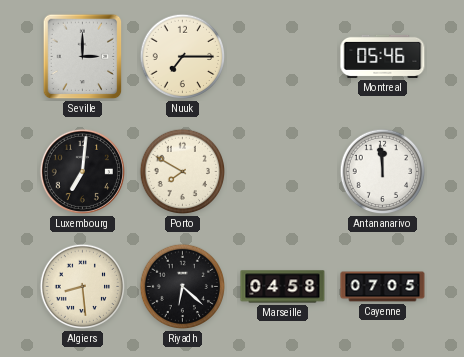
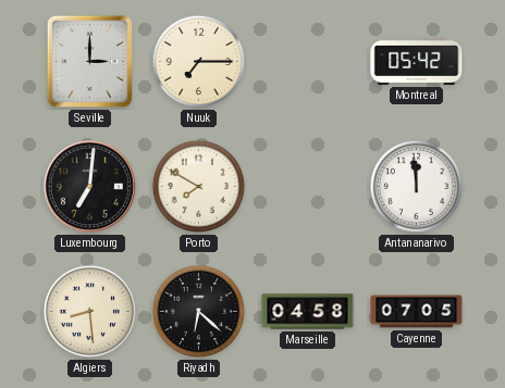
Montreal: 05:46 -> 05:42
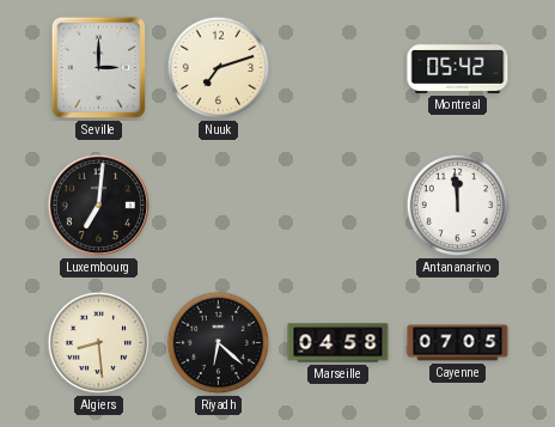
Nuuk: 7:15 -> 7:12
Porto: 7:50 -> none
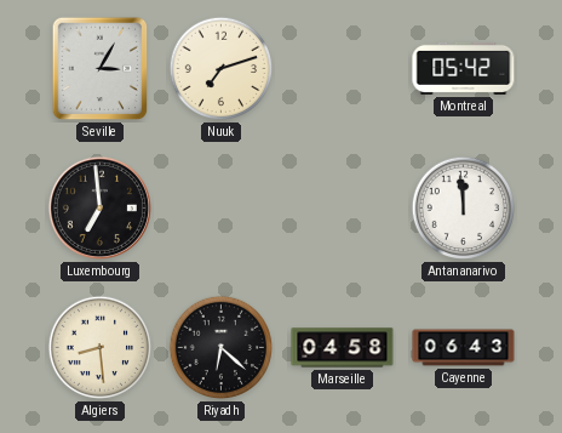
Seville: 3:00 -> 3:05
Luxembourg: 7:01 -> 6:59
Cayenne: 07:05 -> 06:43
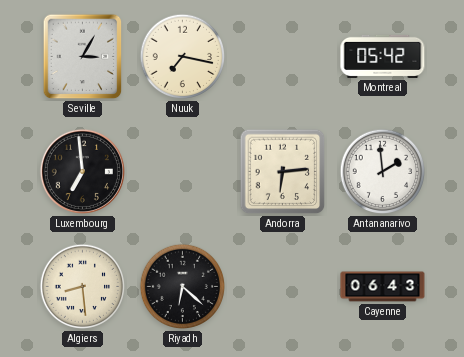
Nuuk: 7:12 -> 7:17
Andorra: none -> 6:14
Antananarivo: 11:59 -> 1:59
Marseille: 04:58 -> none
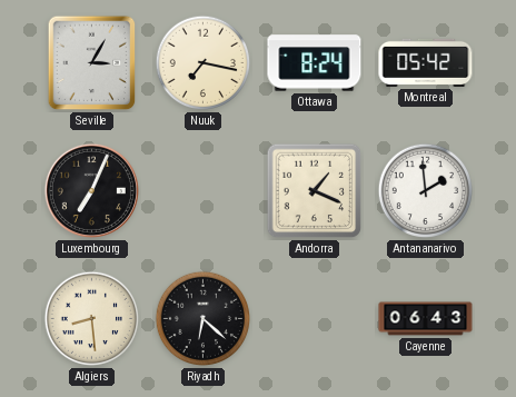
Ottawa: none -> 8:24
Luxembourg: 6:59 -> 7:04
Andorra: 6:14 -> 1:19
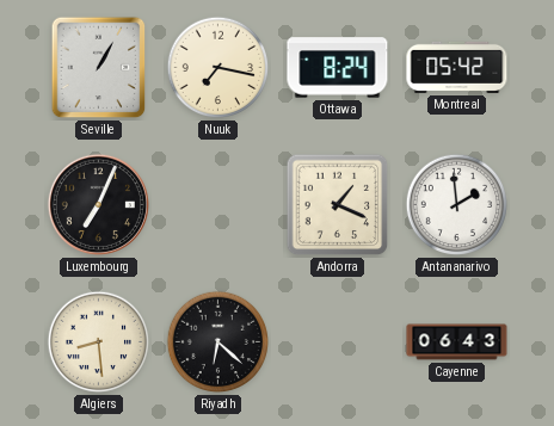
Seville: 3:05 -> 1:05
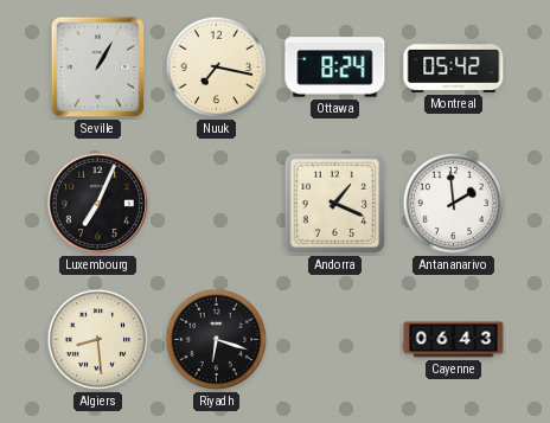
Riyadh: 6:22 -> 6:18
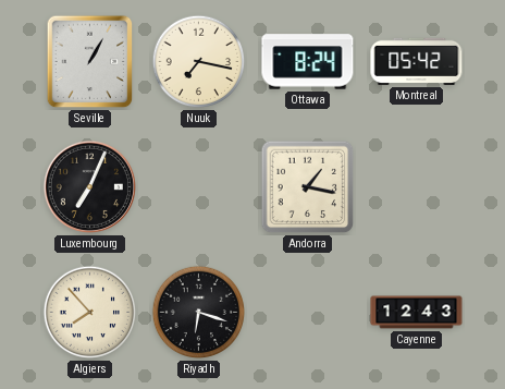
Andorra: 1:19 -> 1:17
Antananarivo: 1:59 -> none
Algiers: 8:29 -> 7:53
Cayenne: 06:43 -> 12:43
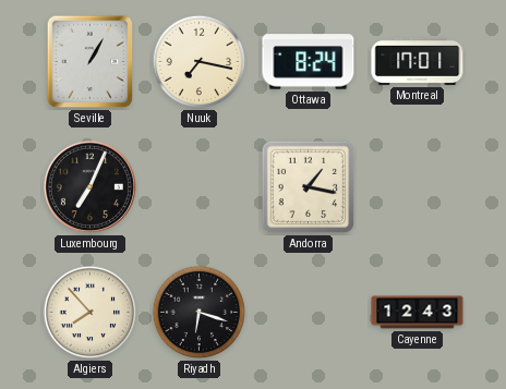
Montreal: 05:42 -> 17:01
